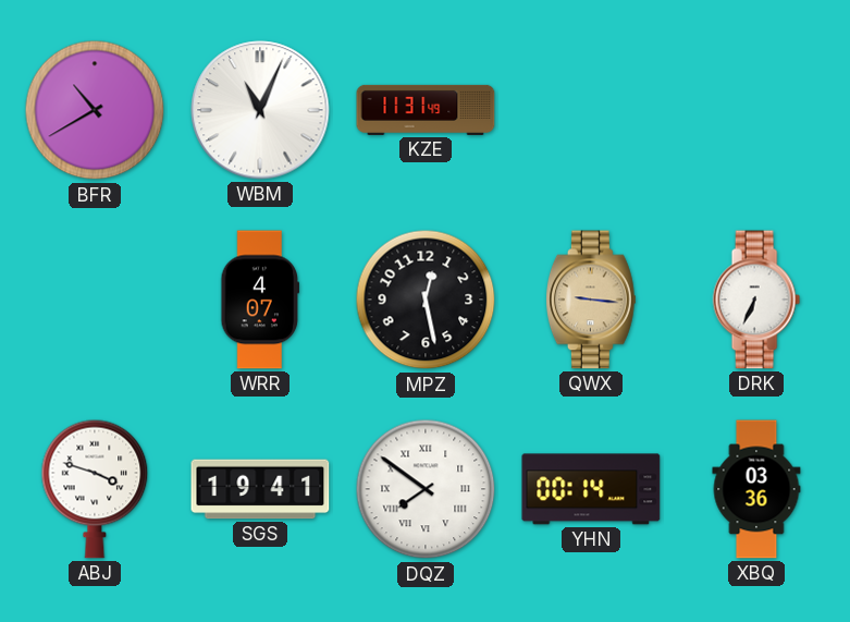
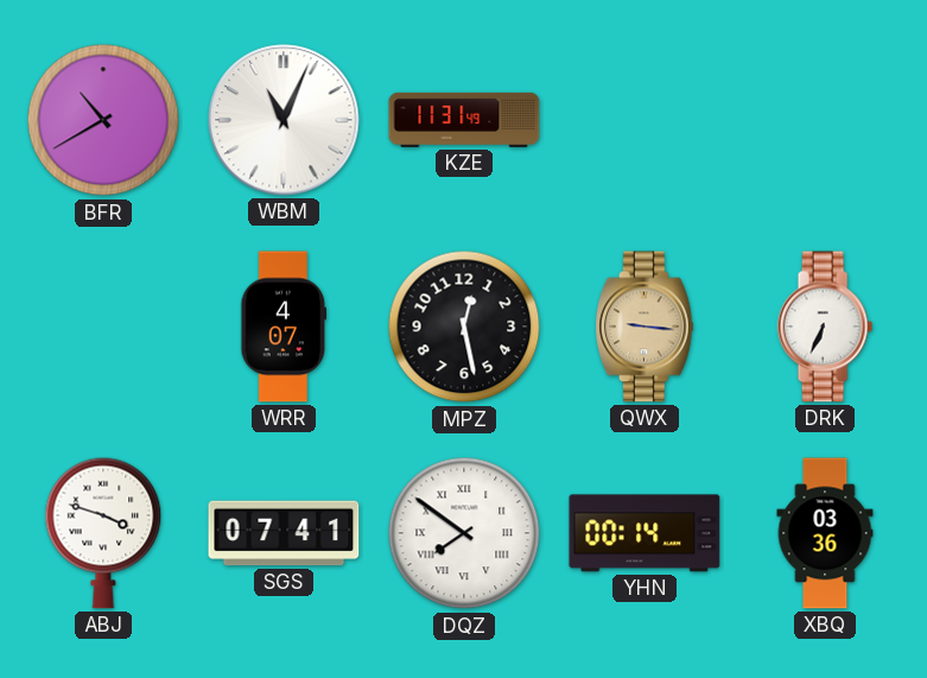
SGS: 19:41 -> 07:41
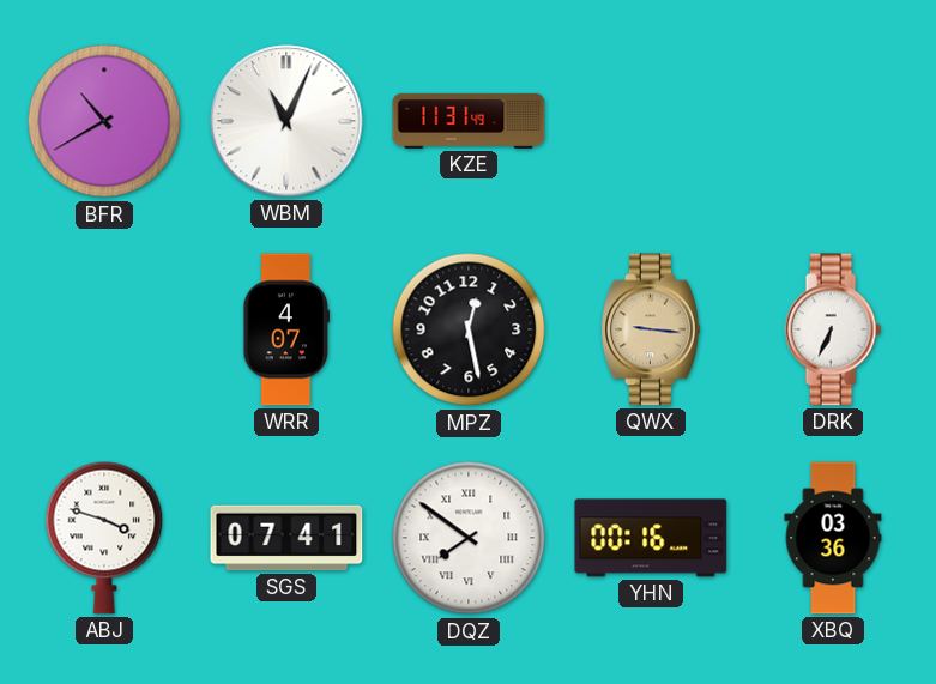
YHN: 00:14 -> 00:16
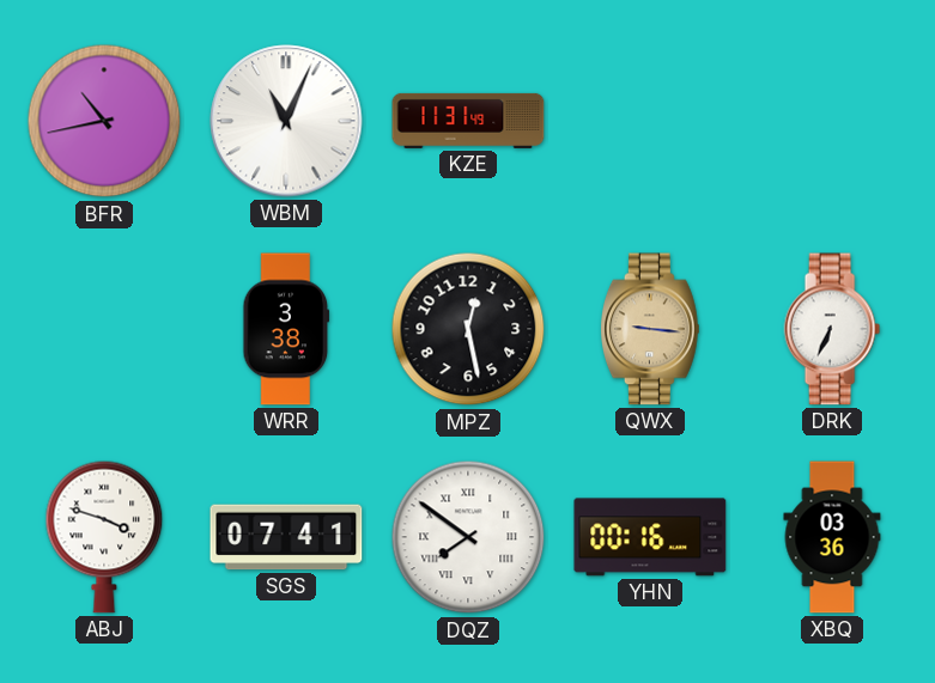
BFR: 10:40 -> 10:43
WRR: 4:07 -> 3:38
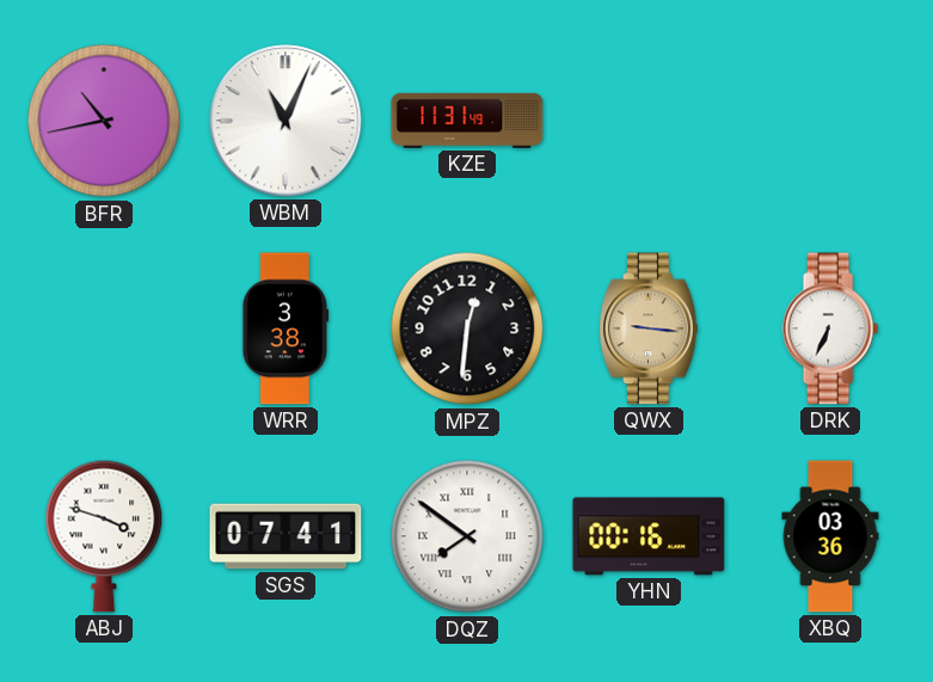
MPZ: 12:28 -> 12:31
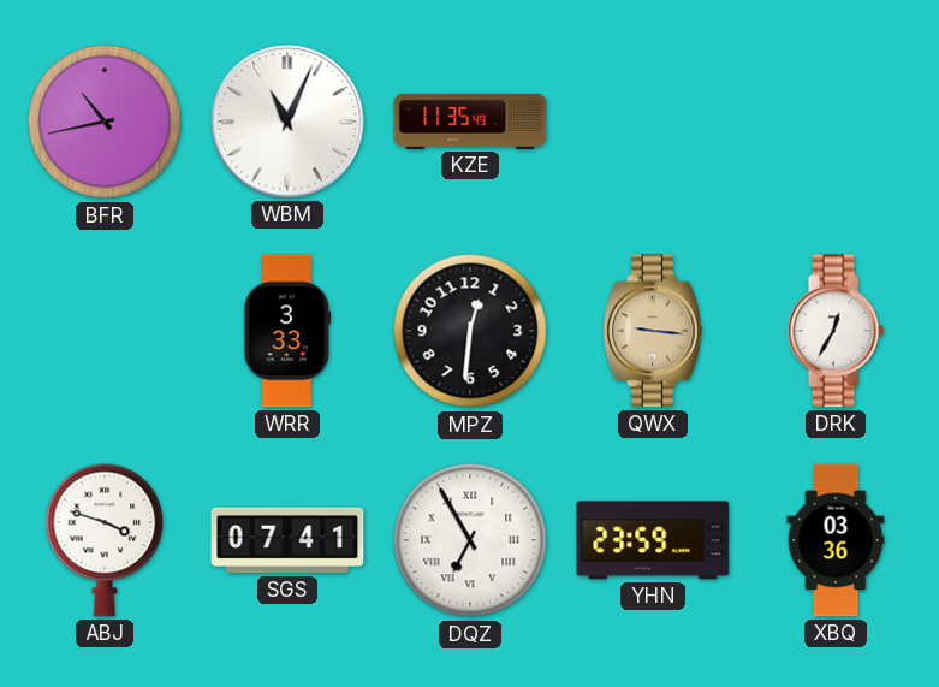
KZE: 11:31 -> 11:35
WRR: 3:38 -> 3:33
DRK: 6:34 -> 12:35
DQZ: 7:51 -> 6:55
YHN: 00:16 -> 23:59
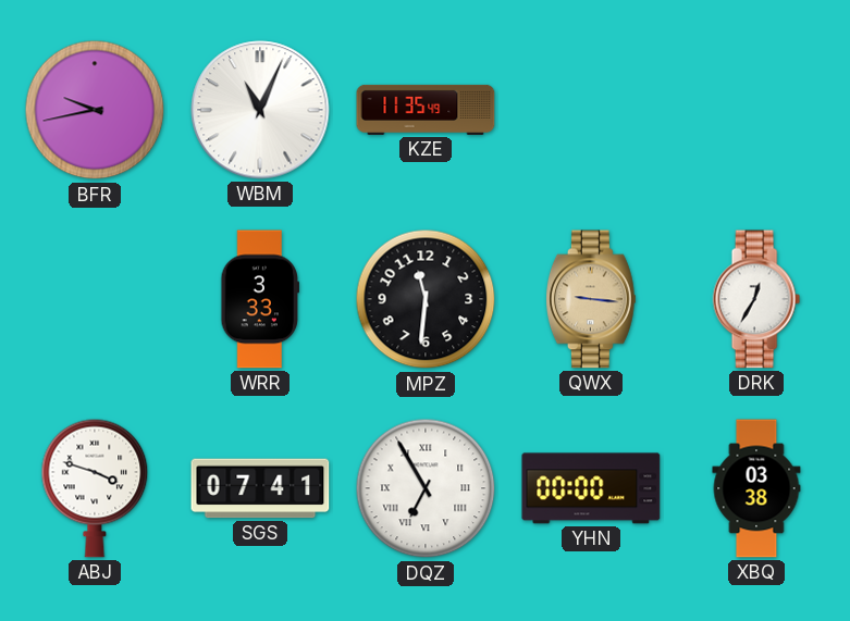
BFR: 10:43 -> 9:43
MPZ: 12:31 -> 11:31
YHN: 23:59 -> 00:00
XBQ: 03:36 -> 03:38
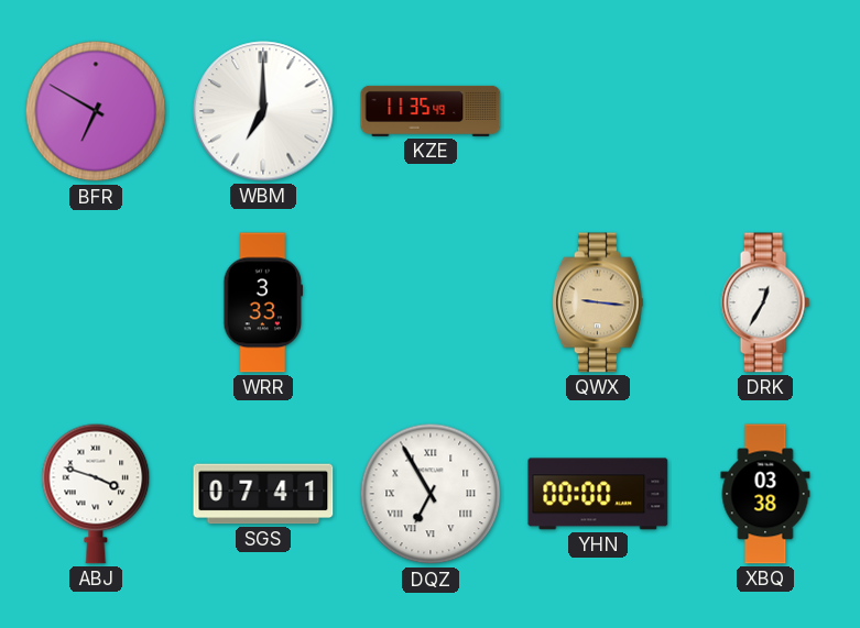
BFR: 9:43 -> 6:50
WBM: 11:04 -> 7:00
MPZ: 11:31 -> none
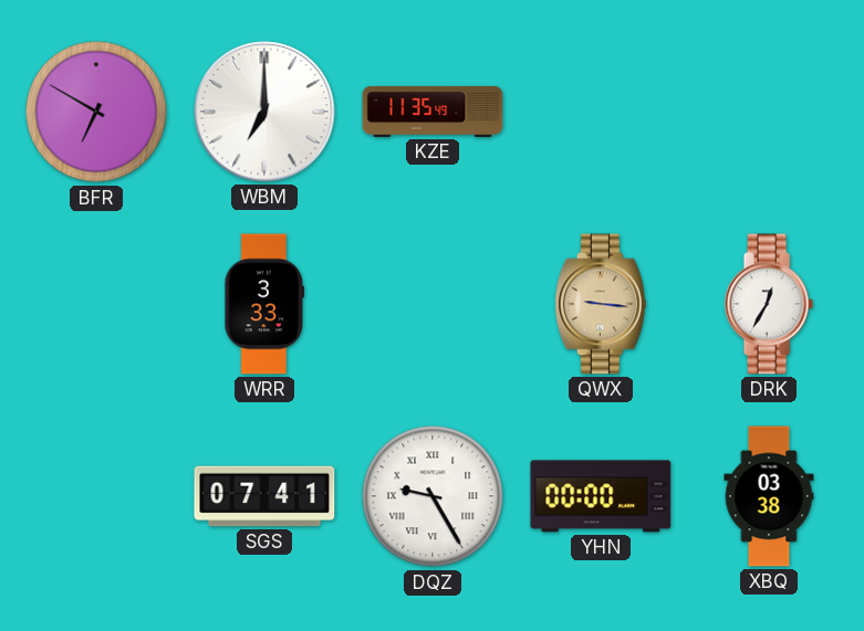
ABJ: 3:48 -> none
DQZ: 6:55 -> 9:25
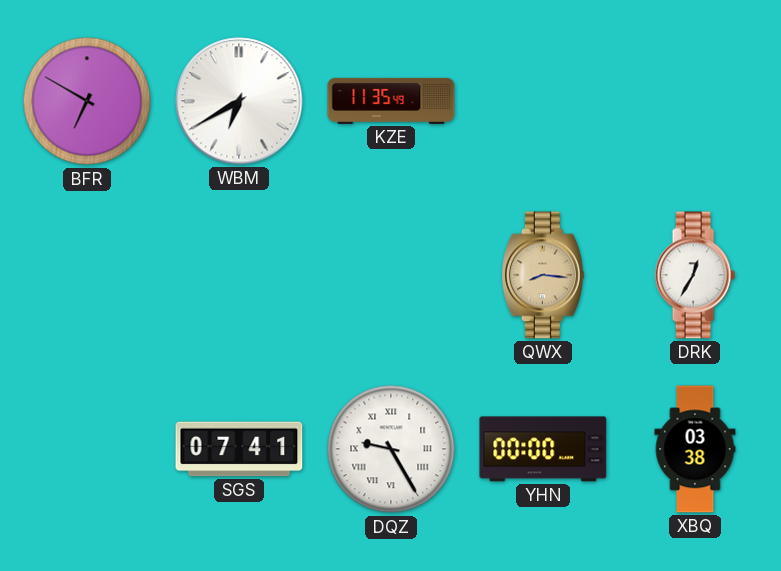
WBM: 7:00 -> 6:40
WRR: 3:33 -> none
QWX: 9:16 -> 8:16
